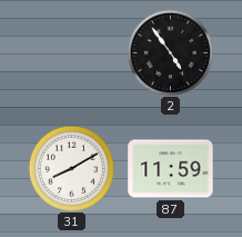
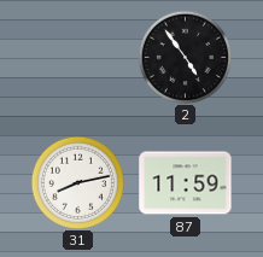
31: 8:10 -> 8:13
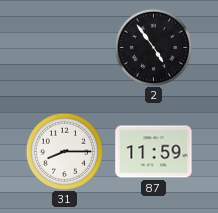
31: 8:13 -> 8:15
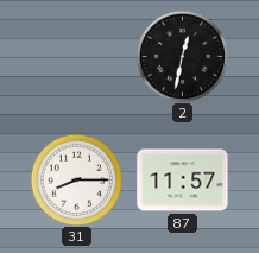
2: 4:54 -> 12:32
87: 11:59 -> 11:57
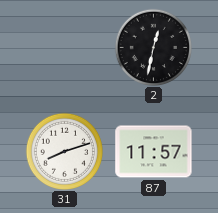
31: 8:15 -> 8:12
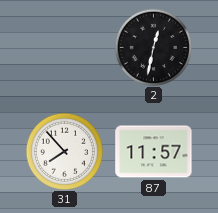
31: 8:12 -> 7:53
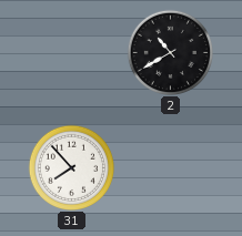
2: 12:32 -> 10:40
87: 11:57 -> none
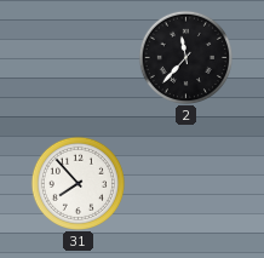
2: 10:40 -> 11:37
